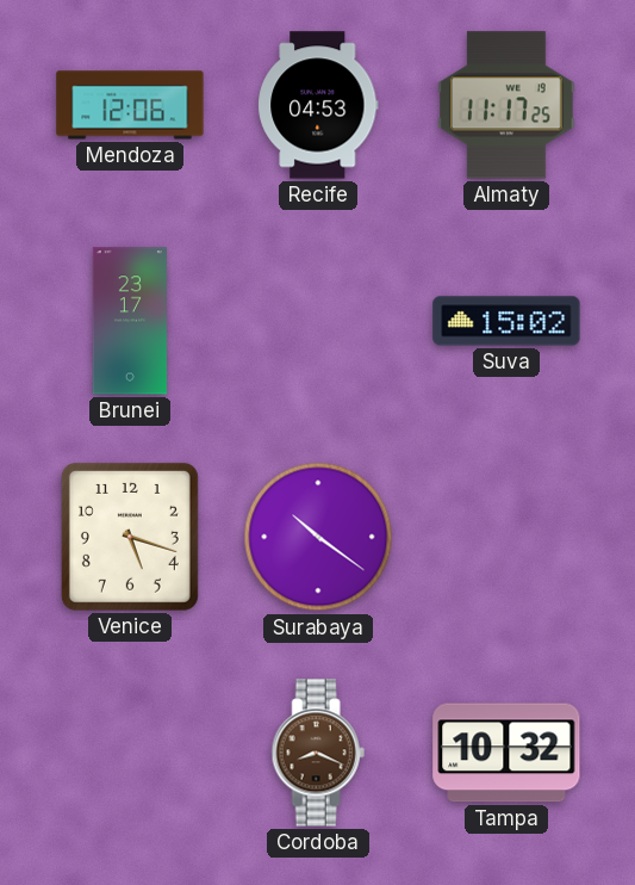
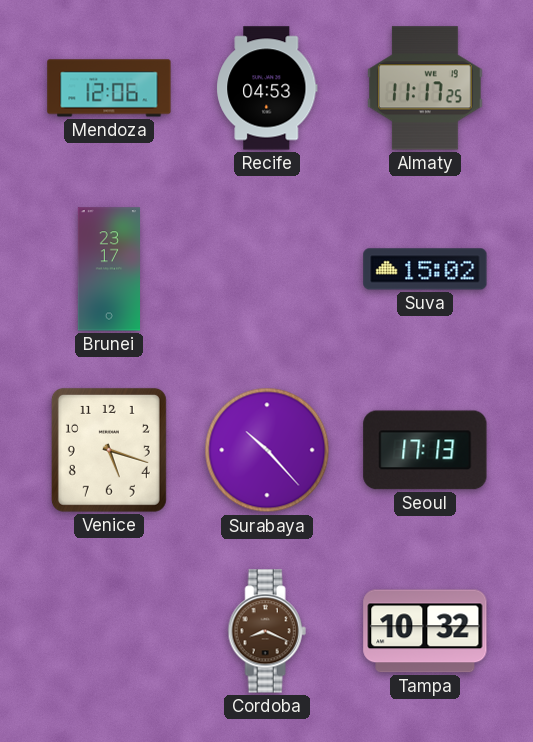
Surabaya: 10:21 -> 10:23
Seoul: none -> 17:13
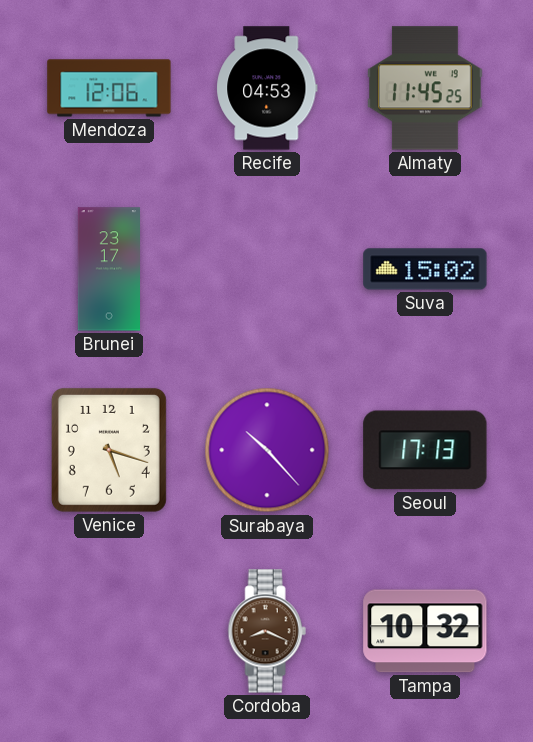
Almaty: 11:17 -> 11:45
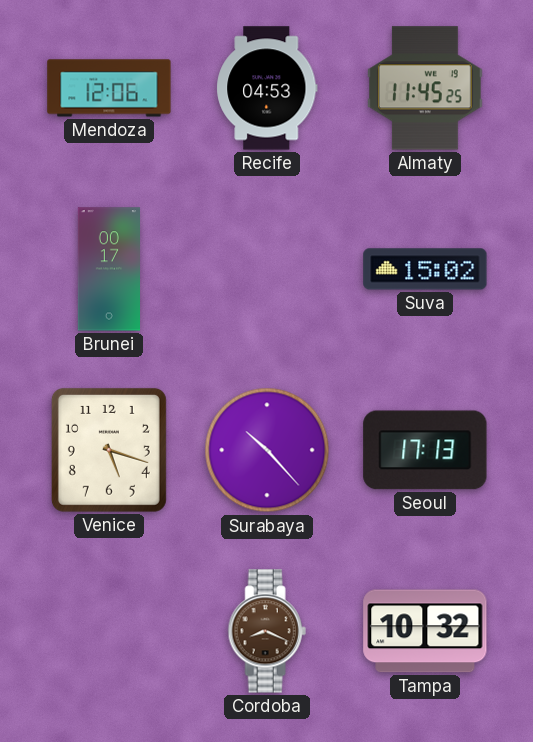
Brunei: 23:17 -> 00:17
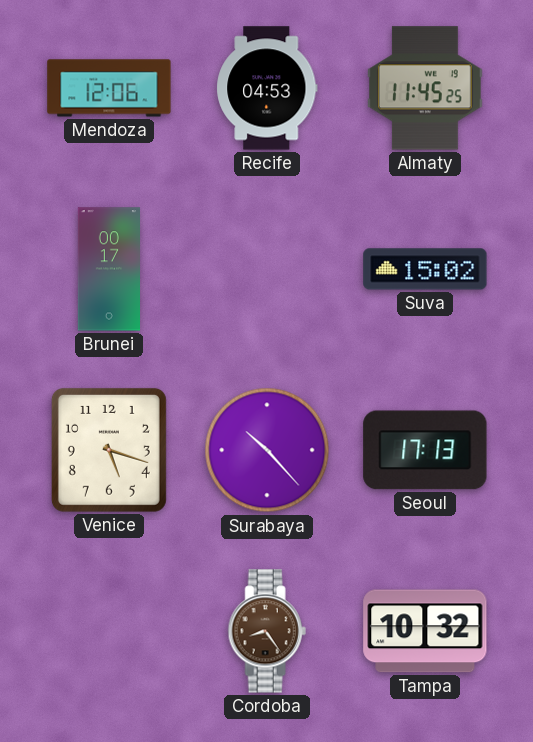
Cordoba: 8:19 -> 8:24
